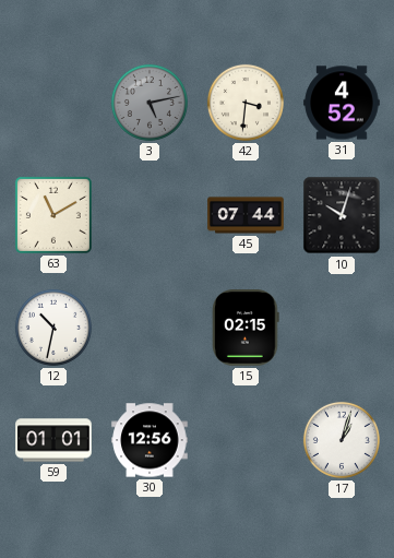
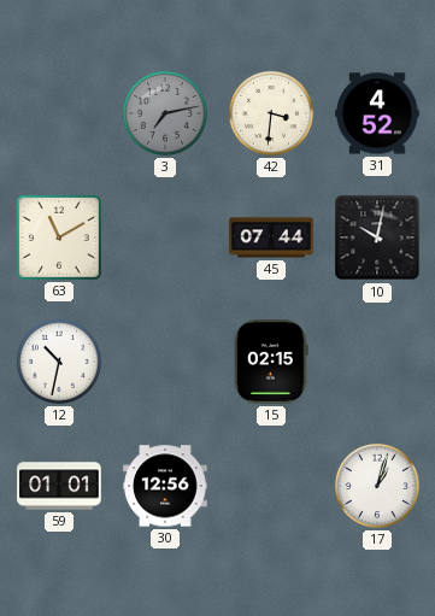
3: 5:13 -> 7:13
10: 10:03 -> 10:02
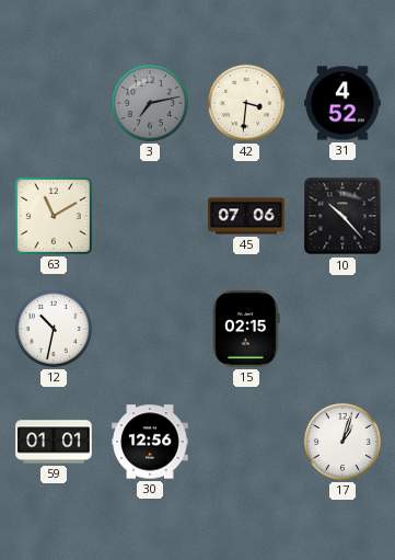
45: 07:44 -> 07:06
10: 10:02 -> 10:23
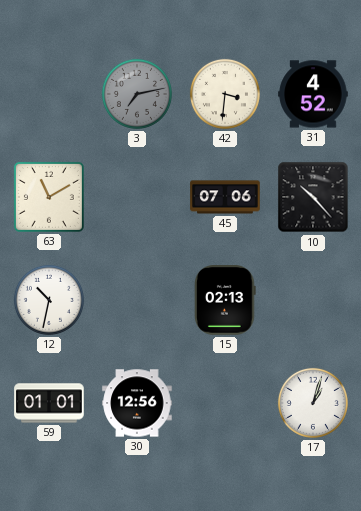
15: 02:15 -> 02:13
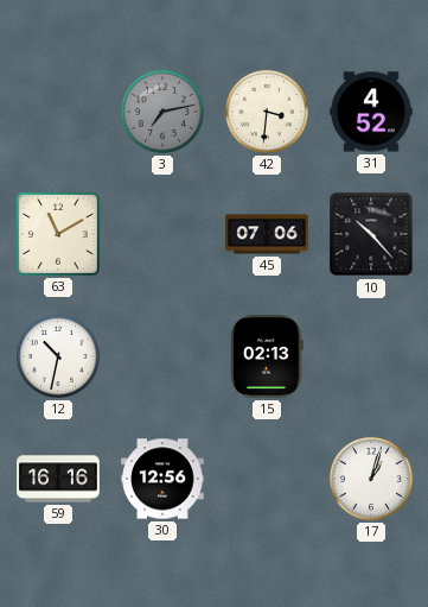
59: 01:01 -> 16:16
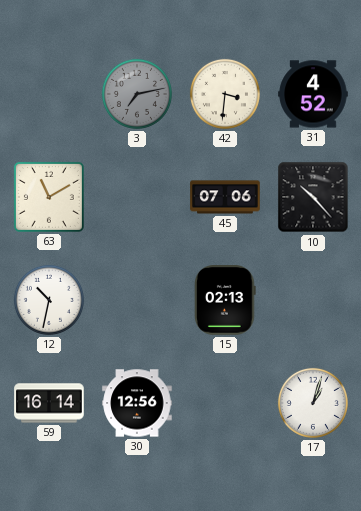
59: 16:16 -> 16:14
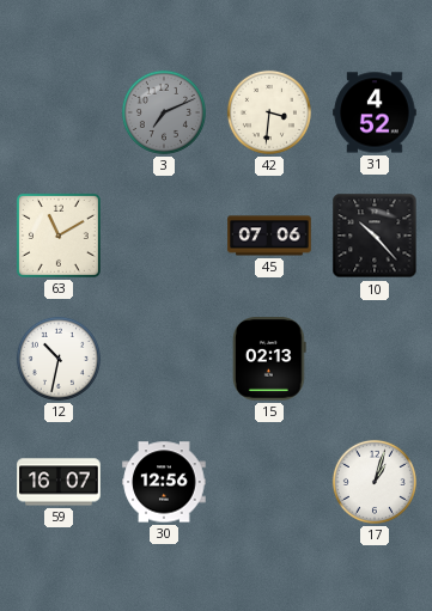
3: 7:13 -> 7:11
59: 16:14 -> 16:07
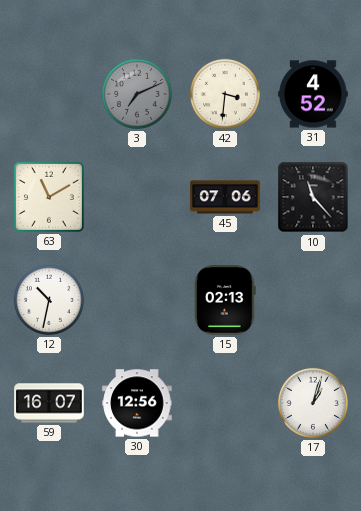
10: 10:23 -> 11:23
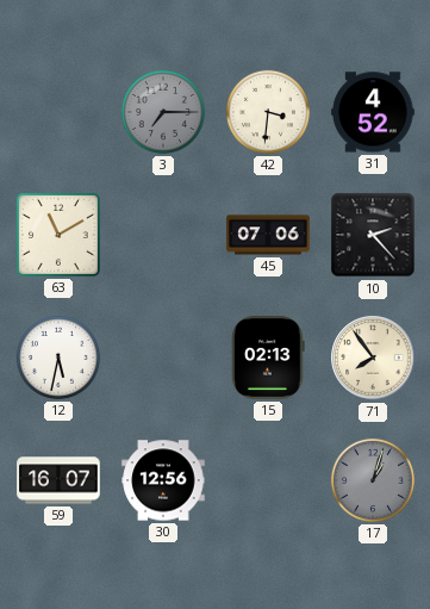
3: 7:11 -> 7:15
10: 11:23 -> 2:23
12: 10:32 -> 5:32
71: none -> 7:54
17 dial: white -> grey
